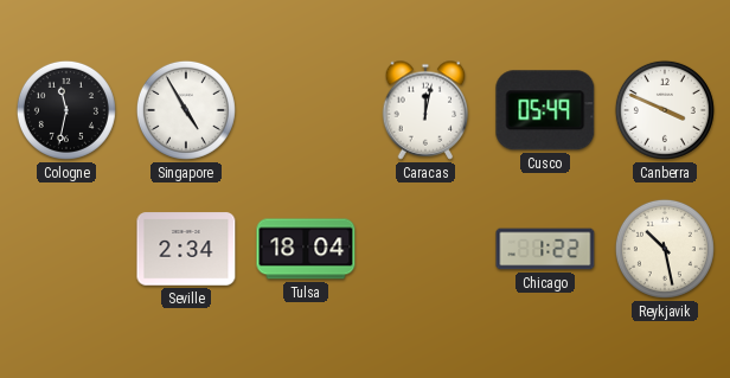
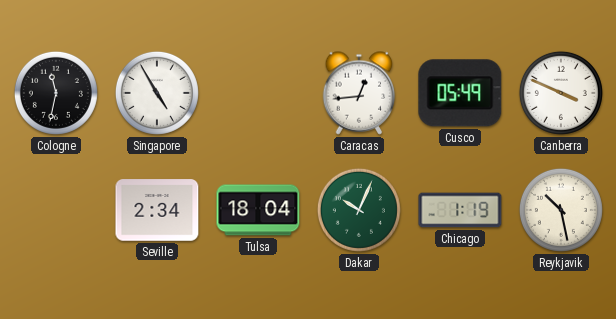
Caracas: 12:02 -> 12:44
Dakar: none -> 10:04
Chicago: 1:22 -> 1:19
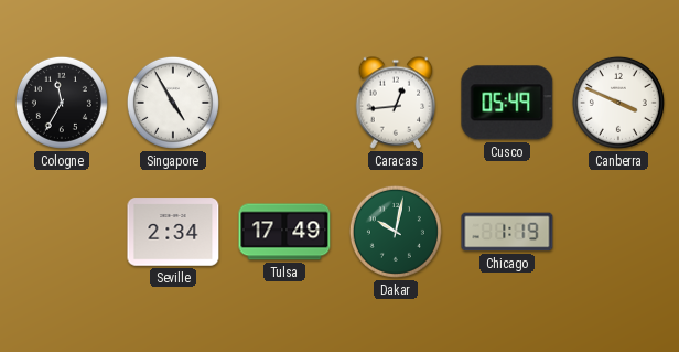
Cologne: 11:32 -> 11:35
Tulsa: 18:04 -> 17:49
Dakar: 10:04 -> 10:02
Reykjavik: 10:28 -> none
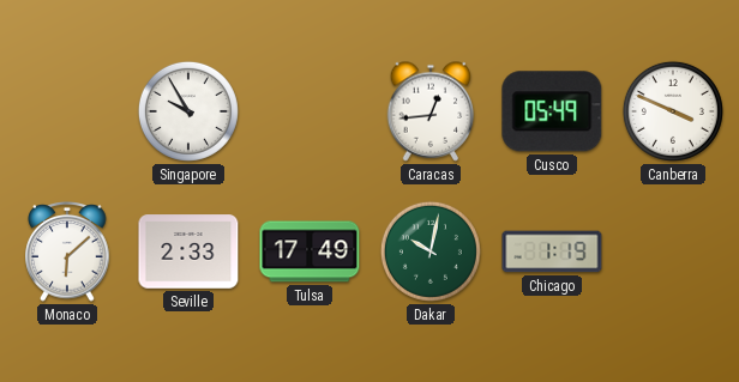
Cologne: 11:35 -> none
Singapore: 4:55 -> 9:55
Monaco: none -> 6:08
Seville: 2:34 -> 2:33
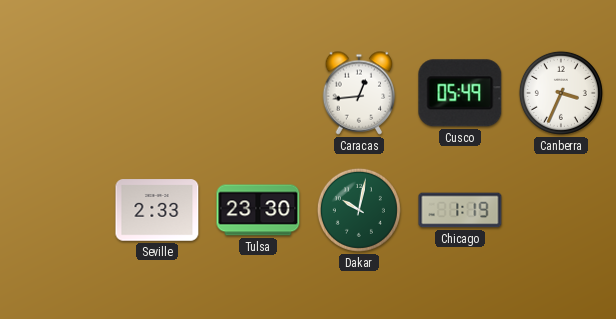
Singapore: 9:55 -> none
Canberra: 3:49 -> 3:34
Monaco: 6:08 -> none
Tulsa: 17:49 -> 23:30
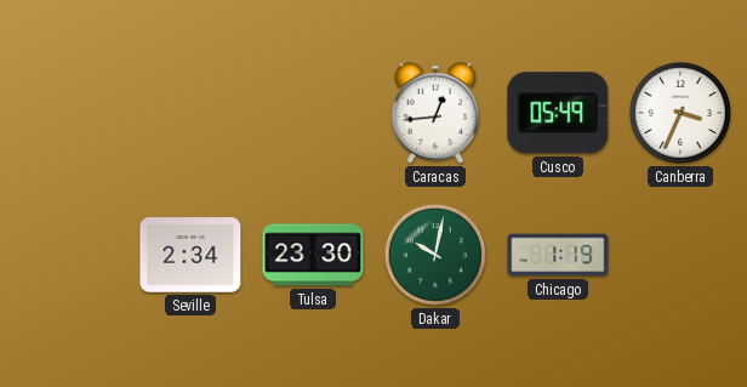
Seville: 2:33 -> 2:34
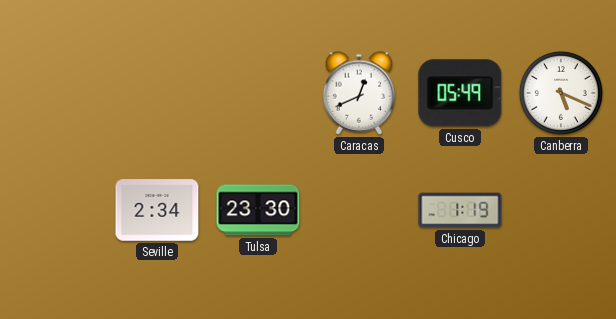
Caracas: 12:44 -> 12:41
Canberra: 3:34 -> 5:19
Dakar: 10:02 -> none
